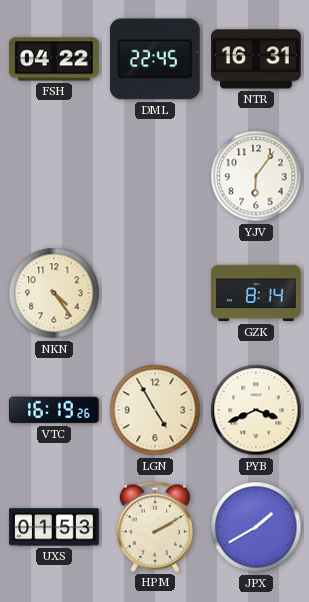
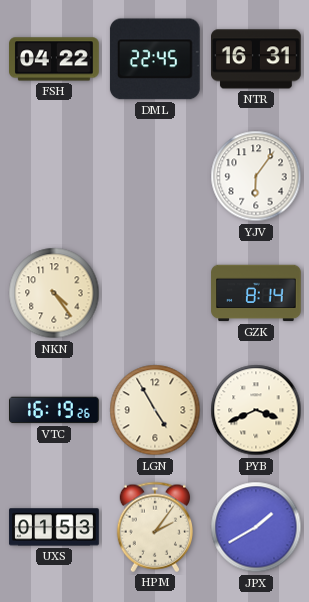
HPM: 2:10 -> 2:06
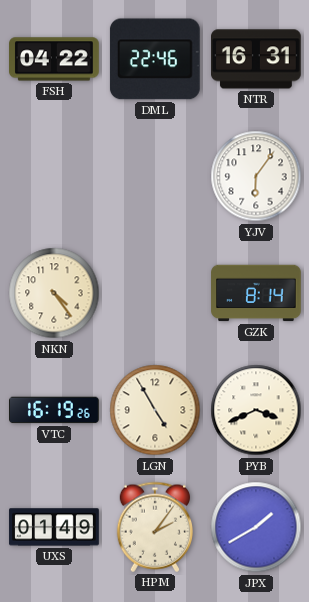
DML: 22:45 -> 22:46
UXS: 01:53 -> 01:49
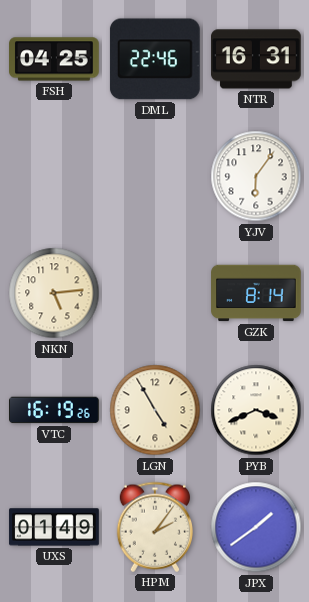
FSH: 04:22 -> 04:25
NKN: 4:24 -> 5:14
JPX: 1:40 -> 1:39
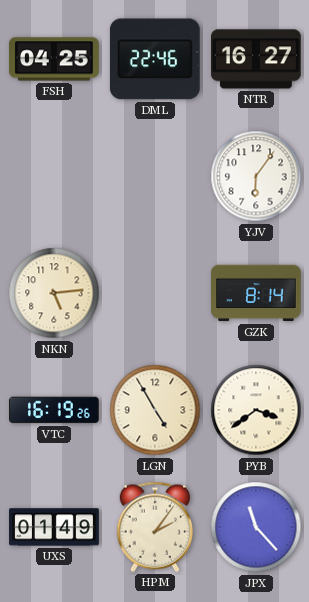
NTR: 16:31 -> 16:27
PYB: 3:41 -> 3:39
JPX: 1:39 -> 11:23
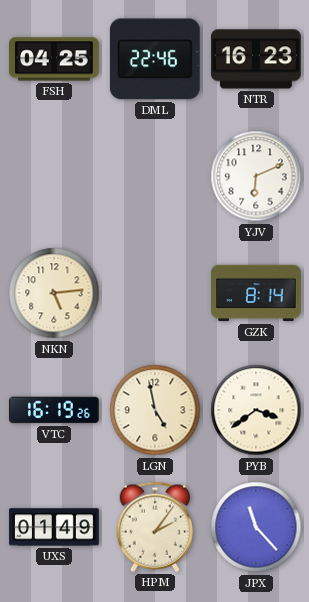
NTR: 16:27 -> 16:23
YJV: 6:06 -> 6:11
LGN: 4:55 -> 4:58
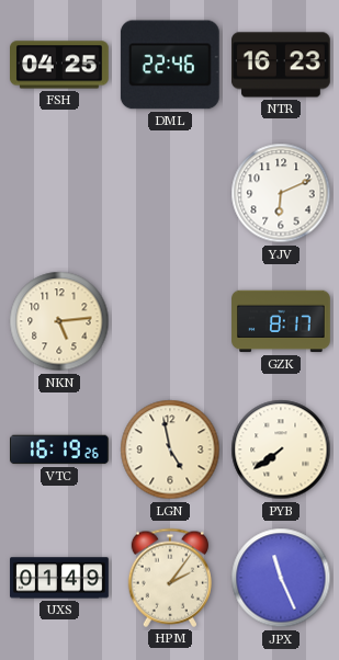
GZK: 8:14 -> 8:17
PYB: 3:39 -> 7:39
JPX: 11:23 -> 11:26
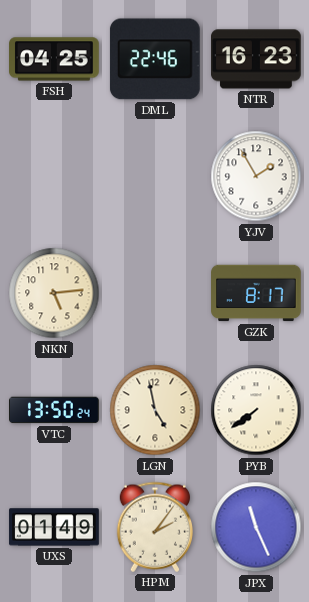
YJV: 6:11 -> 1:55
VTC: 16:19 -> 13:50
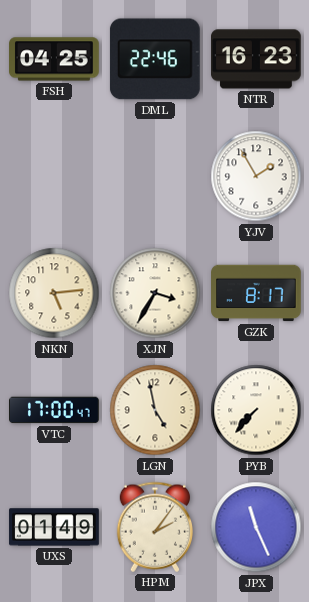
XJN: none -> 3:35
VTC: 13:50 -> 17:00
PYB: 7:39 -> 7:37
